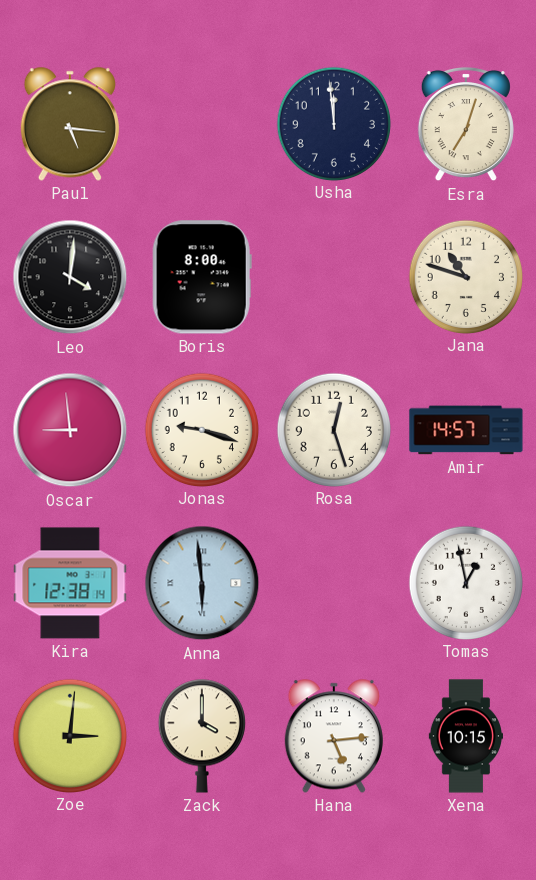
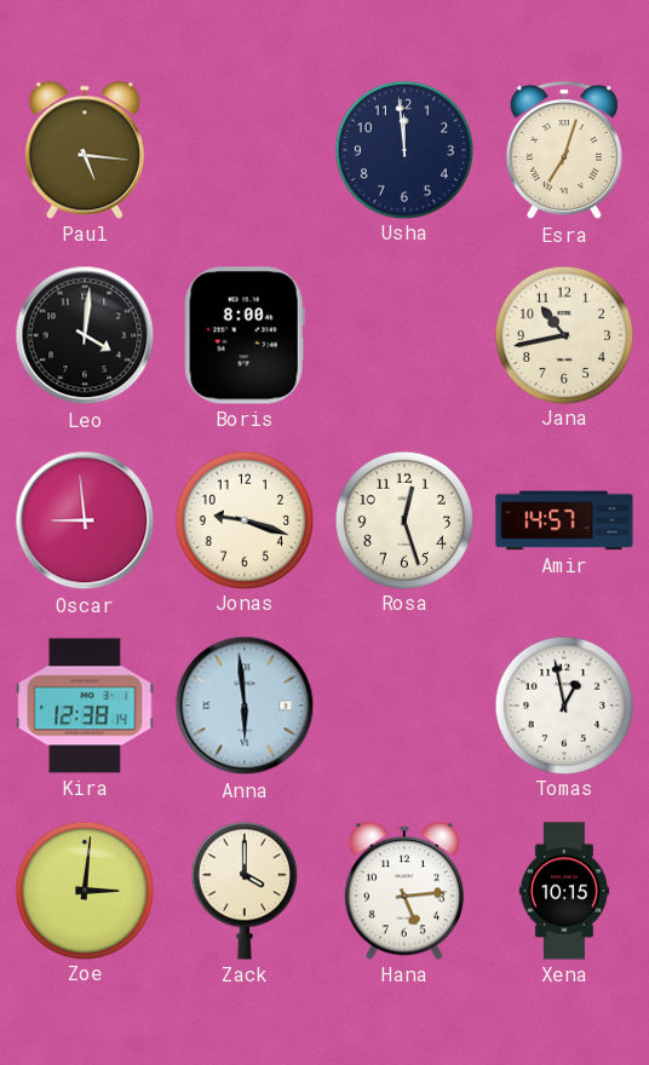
Jana: 10:48 -> 10:43
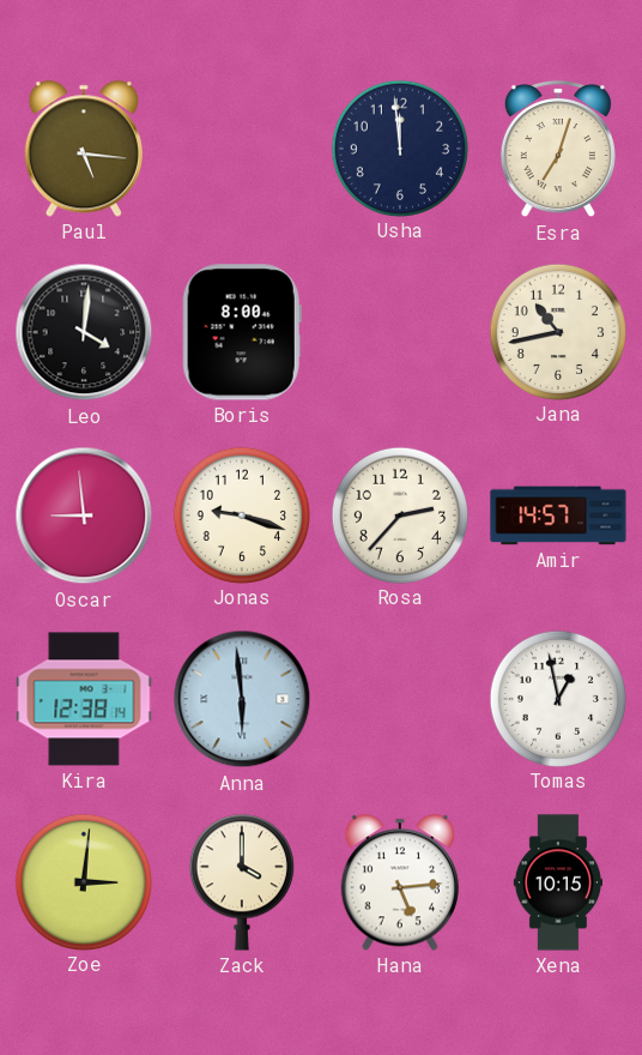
Rosa: 12:27 -> 2:37
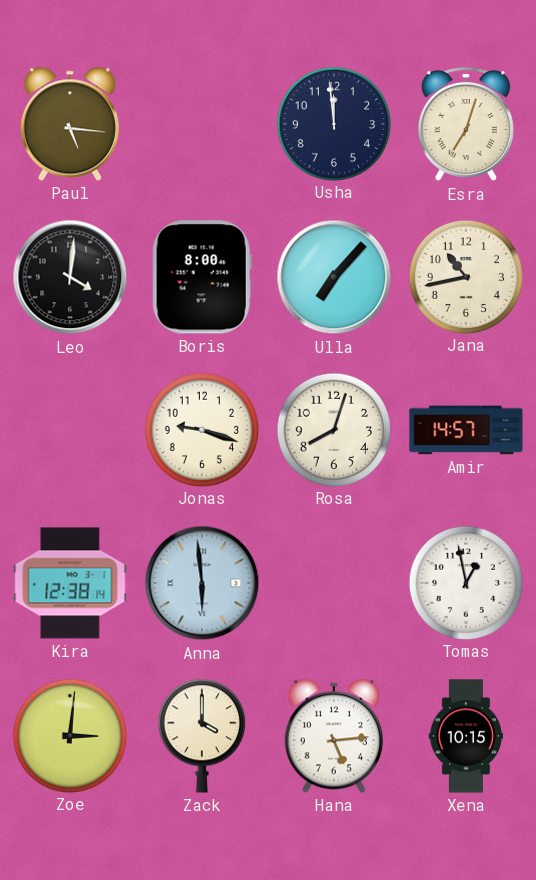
Ulla: none -> 7:07
Oscar: 8:59 -> none
Rosa: 2:37 -> 8:03
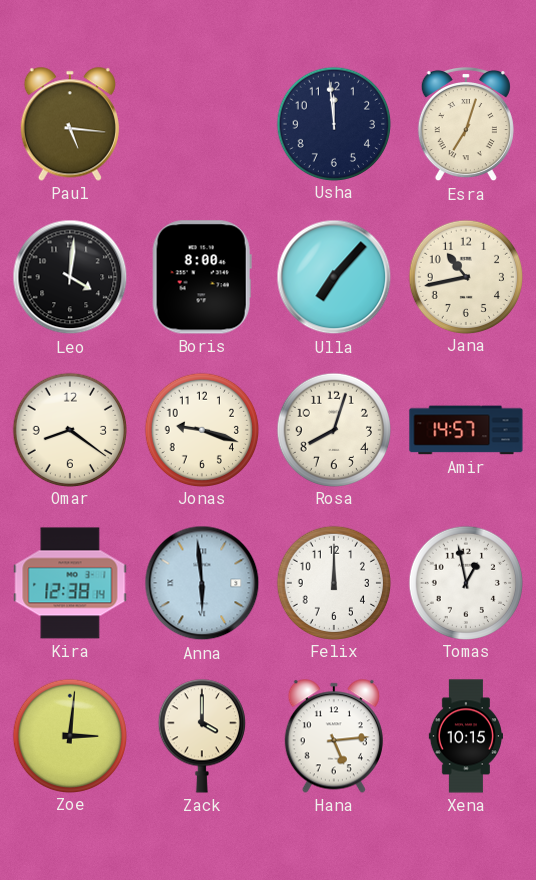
Omar: none -> 8:21
Felix: none -> 12:00
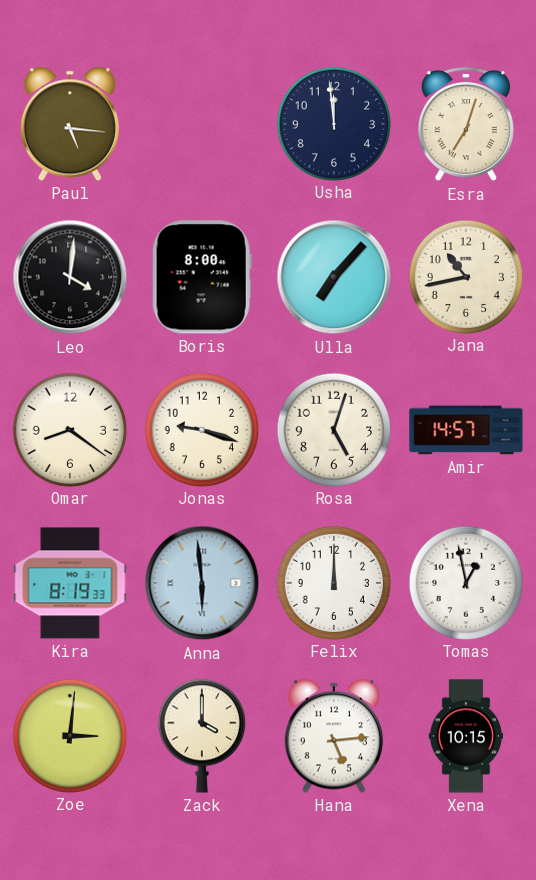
Rosa: 8:03 -> 5:03
Kira: 12:38 -> 8:19
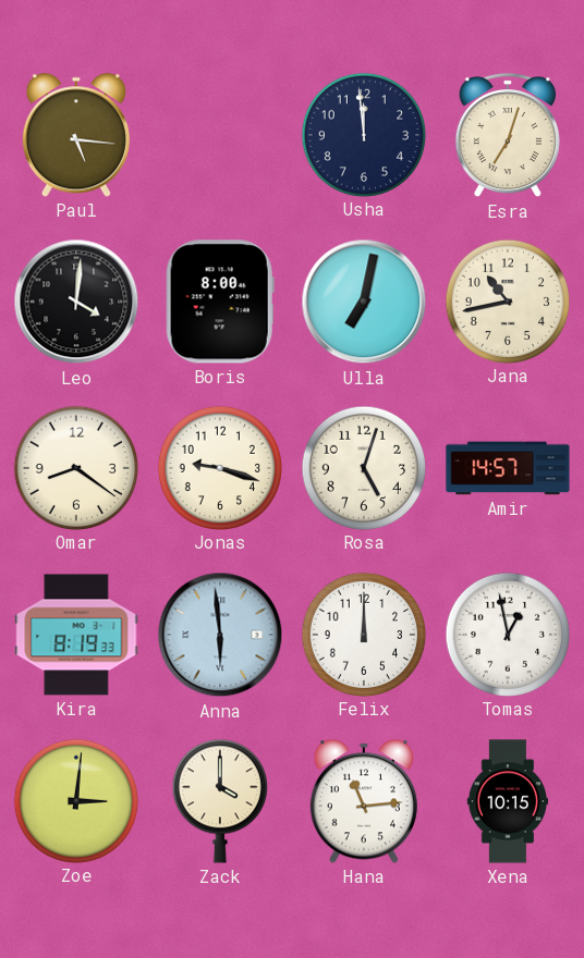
Ulla: 7:07 -> 7:02
Hana: 5:14 -> 11:14
